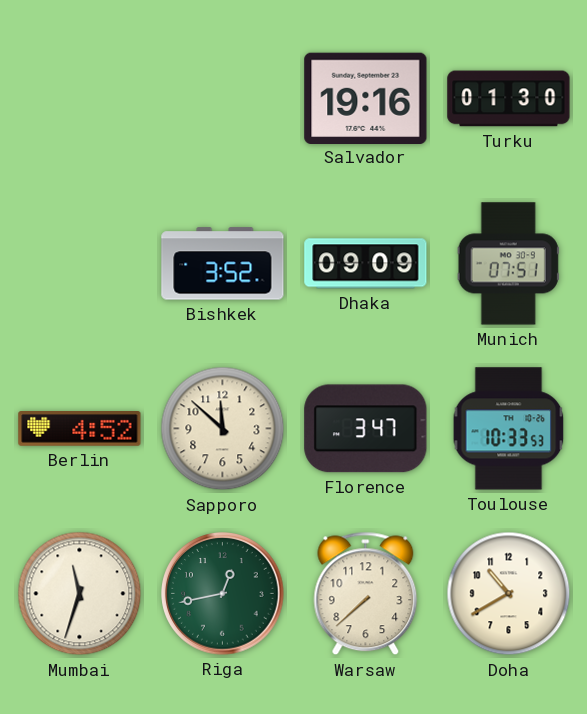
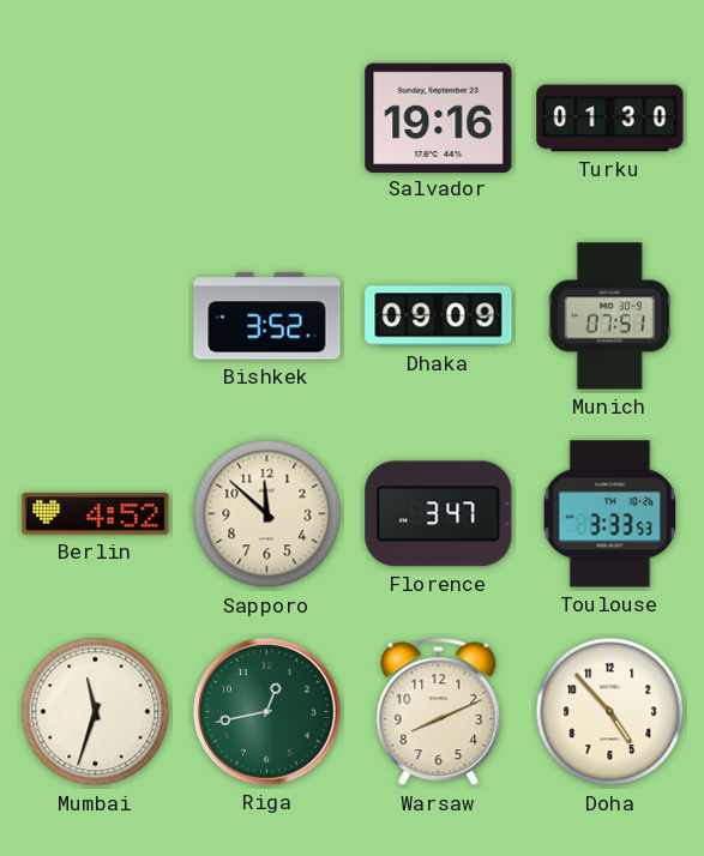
Toulouse: 10:33 -> 3:33
Warsaw: 7:38 -> 8:11
Doha: 10:40 -> 4:53
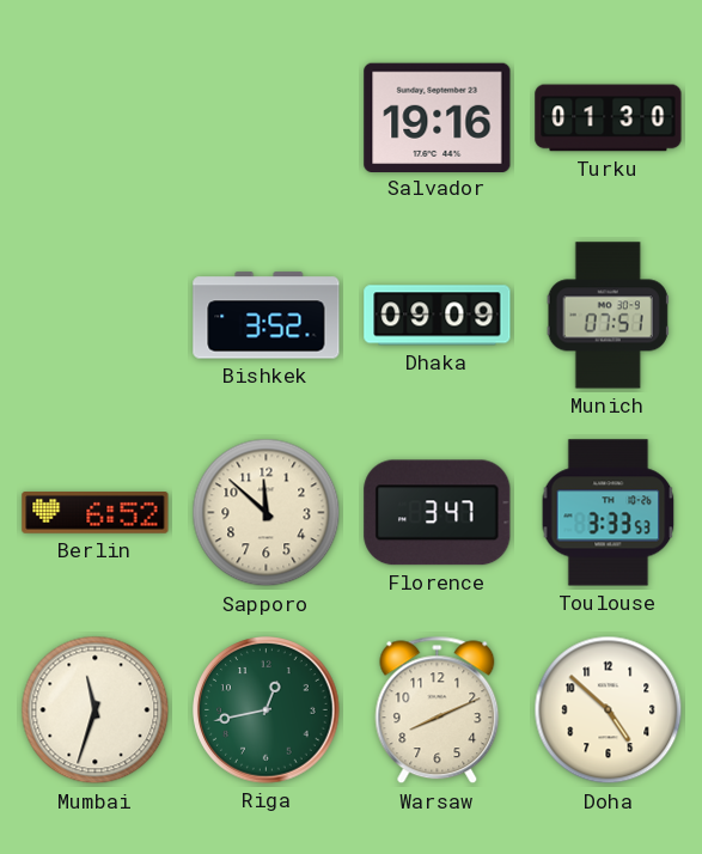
Berlin: 4:52 -> 6:52
Doha: 4:53 -> 4:52
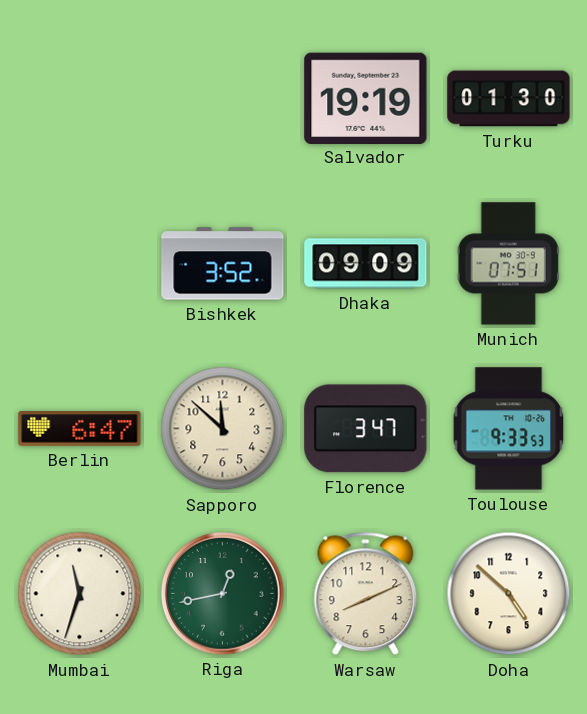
Salvador: 19:16 -> 19:19
Berlin: 6:52 -> 6:47
Toulouse: 3:33 -> 9:33
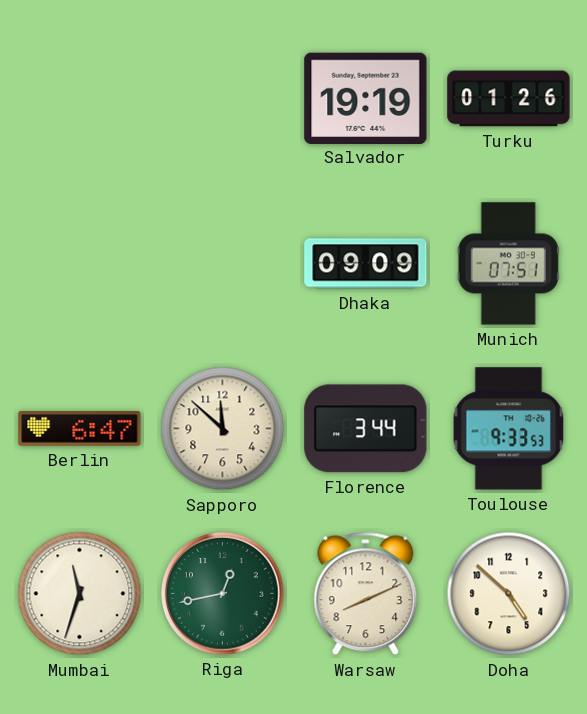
Turku: 01:30 -> 01:26
Bishkek: 3:52 -> none
Florence: 3:47 -> 3:44
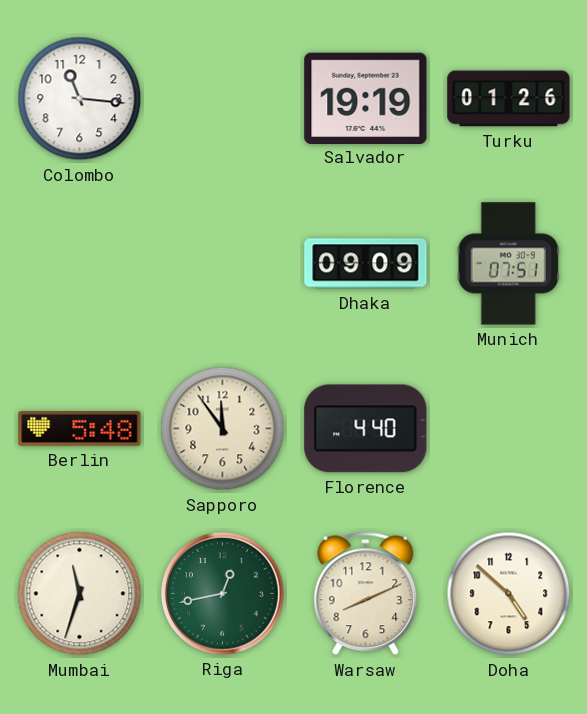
Colombo: none -> 11:16
Berlin: 6:47 -> 5:48
Sapporo: 11:52 -> 11:54
Florence: 3:44 -> 4:40
Toulouse: 9:33 -> none
